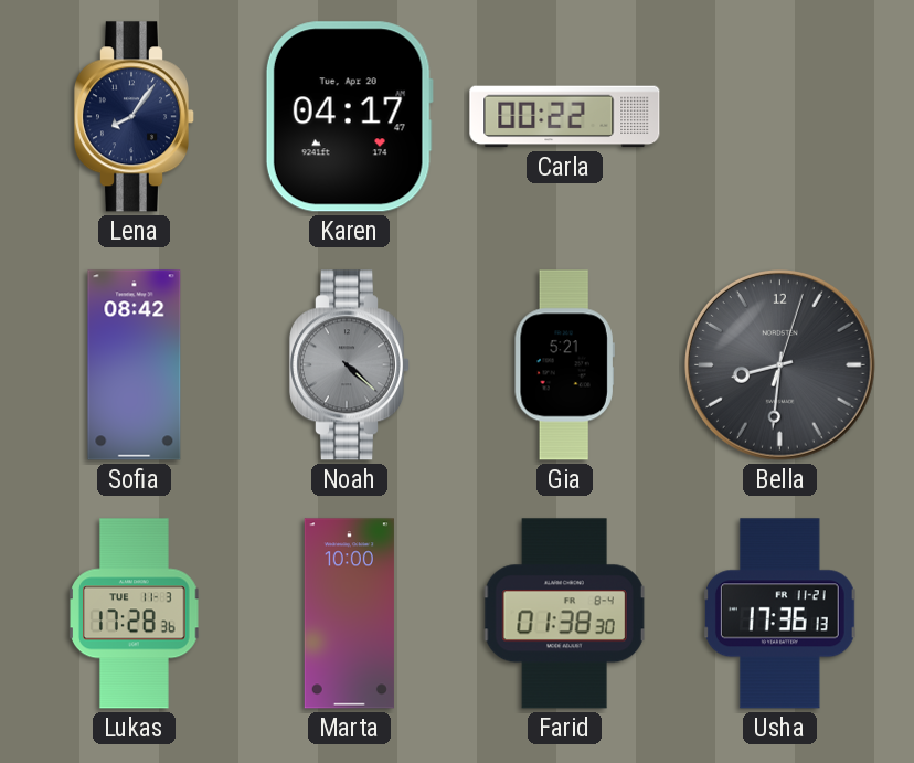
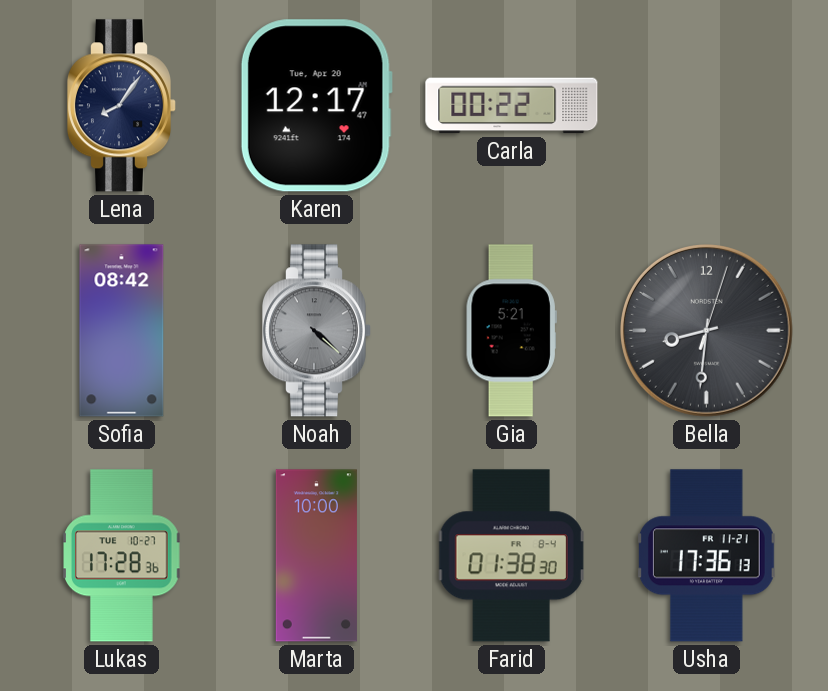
Karen: 04:17 -> 12:17
Lukas date: TUE 11-3 -> TUE 10-27
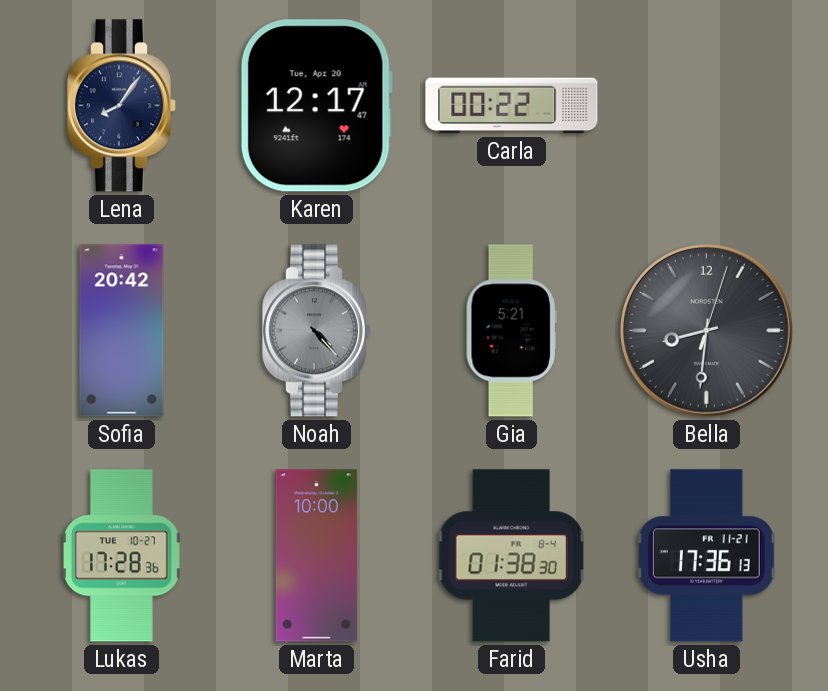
Sofia: 08:42 -> 20:42
Noah: 4:22 -> 4:23
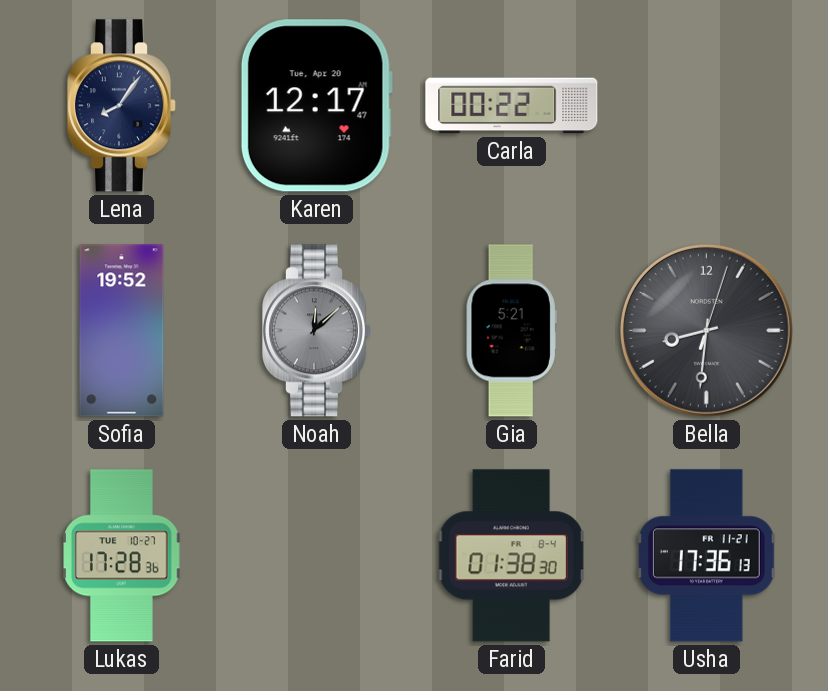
Sofia: 20:42 -> 19:52
Noah: 4:23 -> 12:08
Marta: 10:00 -> none
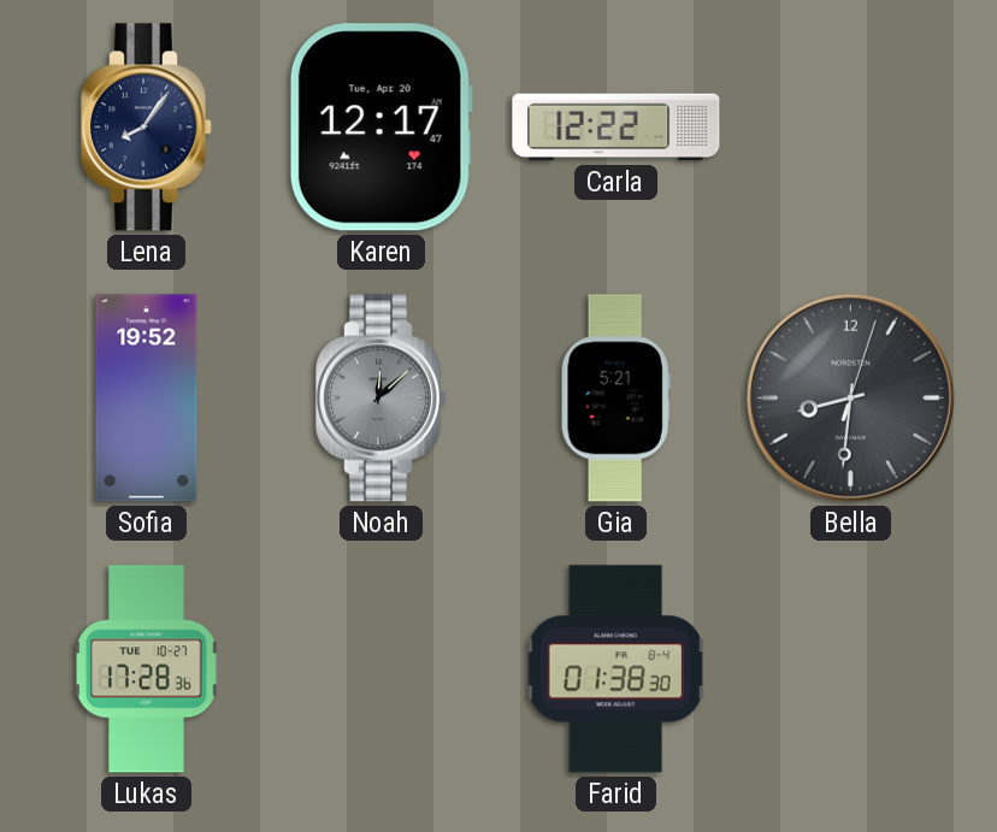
Carla: 00:22 -> 12:22
Usha: 17:36 -> none
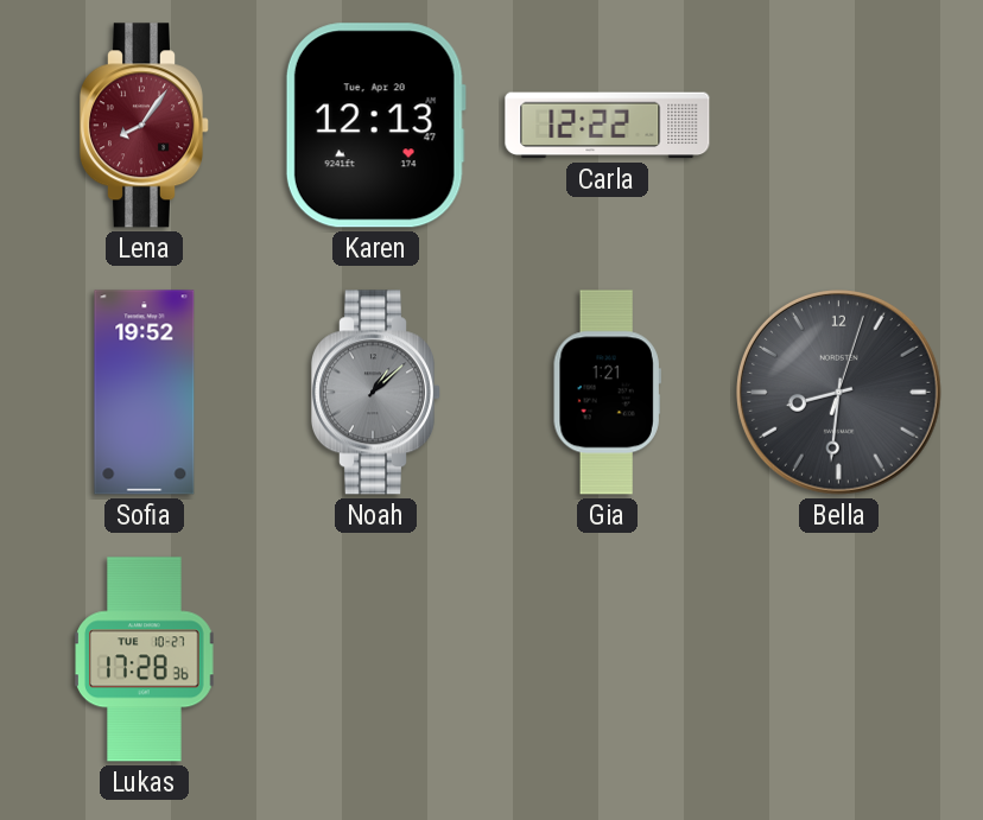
Lena dial: navy -> burgundy
Karen: 12:17 -> 12:13
Noah: 12:08 -> 1:08
Gia: 5:21 -> 1:21
Farid: 01:38 -> none
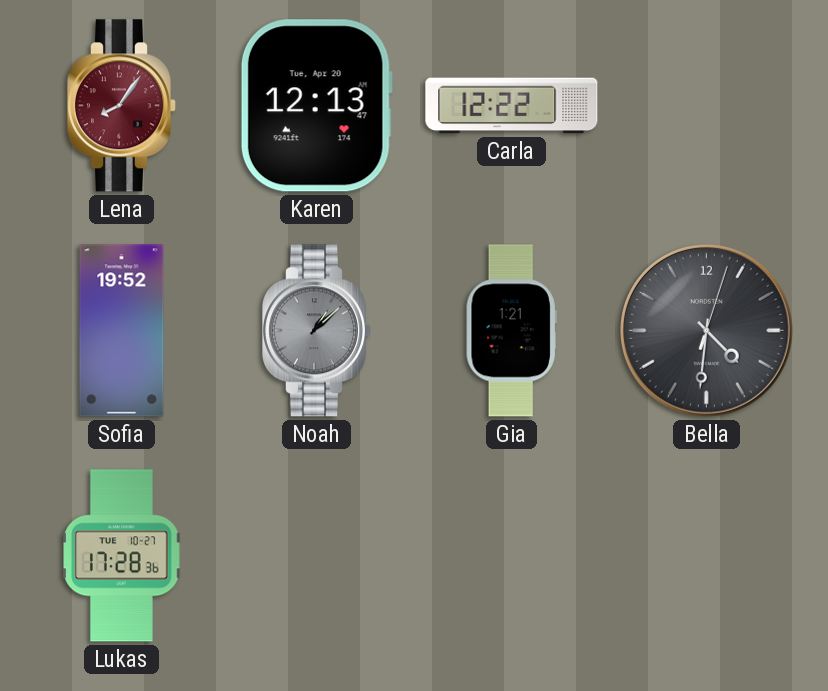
Bella: 8:31 -> 4:31
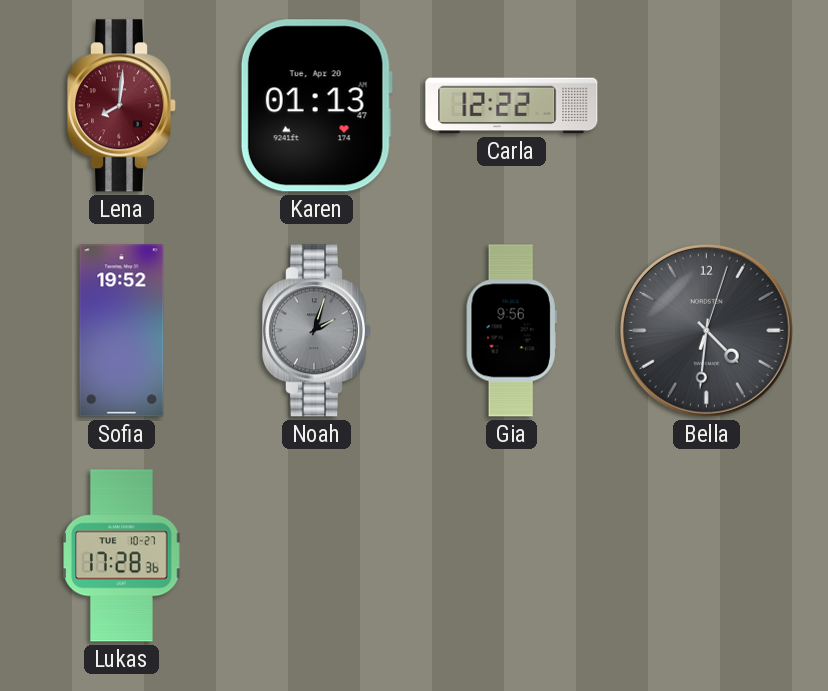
Lena: 8:06 -> 8:01
Karen: 12:13 -> 01:13
Noah: 1:08 -> 2:03
Gia: 1:21 -> 9:56
